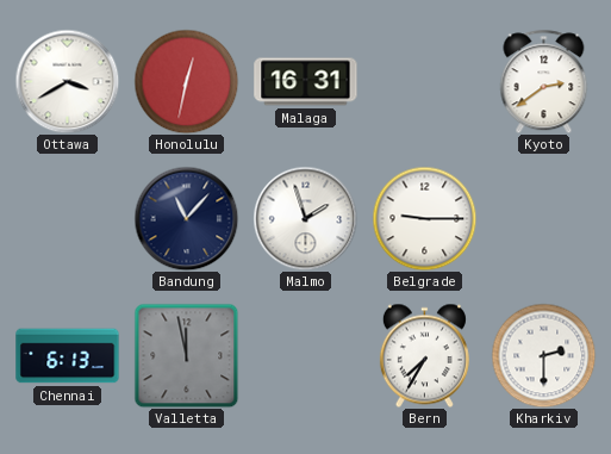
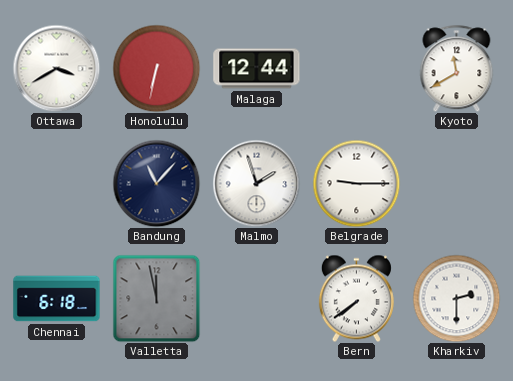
Honolulu: 12:32 -> 6:32
Malaga: 16:31 -> 12:44
Kyoto: 2:39 -> 11:40
Chennai: 6:13 -> 6:18
Bern: 7:35 -> 7:39
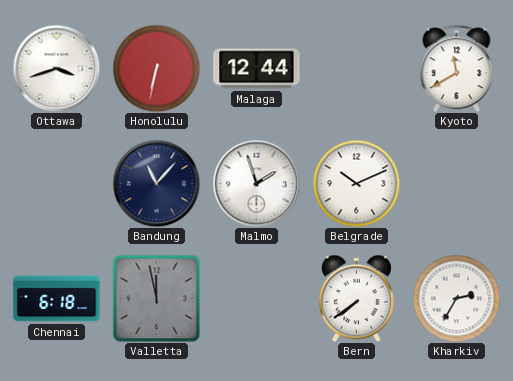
Ottawa: 3:40 -> 3:42
Belgrade: 9:15 -> 10:11
Kharkiv: 2:30 -> 2:35
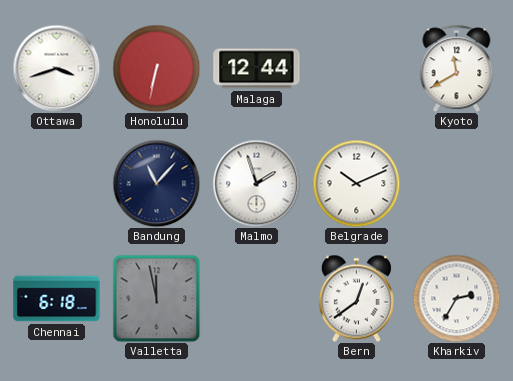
Bern: 7:39 -> 12:39
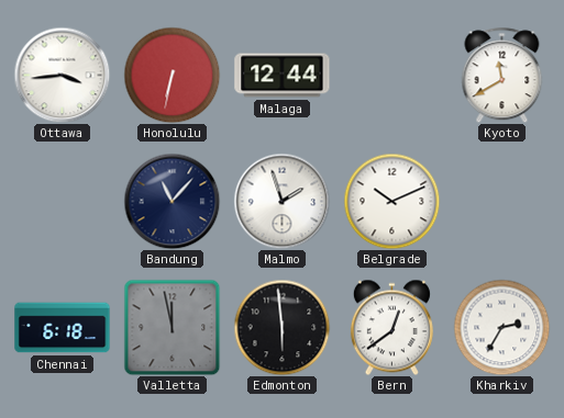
Ottawa: 3:42 -> 3:44
Edmonton: none -> 5:59
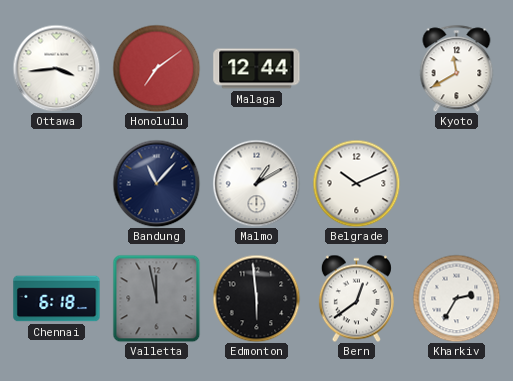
Honolulu: 6:32 -> 7:09
Malmo: 1:57 -> 1:10
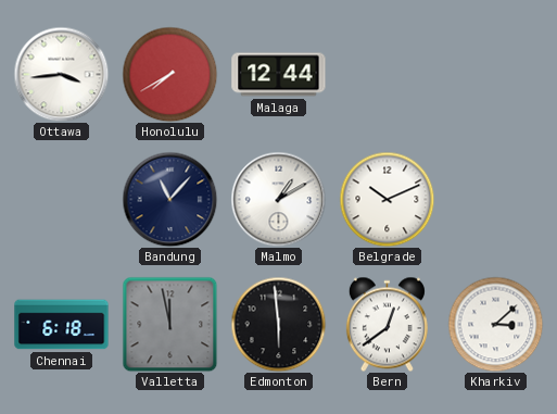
Honolulu: 7:09 -> 7:40
Kyoto: 11:40 -> none
Kharkiv: 2:35 -> 3:08
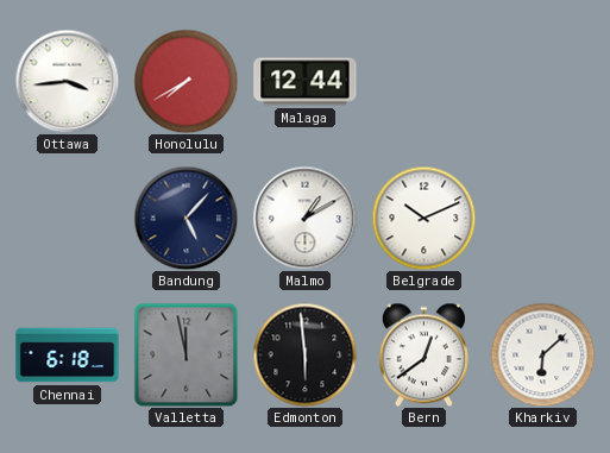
Bandung: 11:07 -> 5:07
Kharkiv: 3:08 -> 6:08
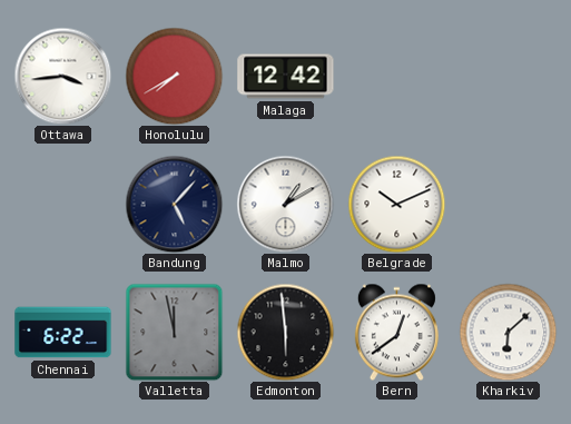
Malaga: 12:44 -> 12:42
Chennai: 6:18 -> 6:22
